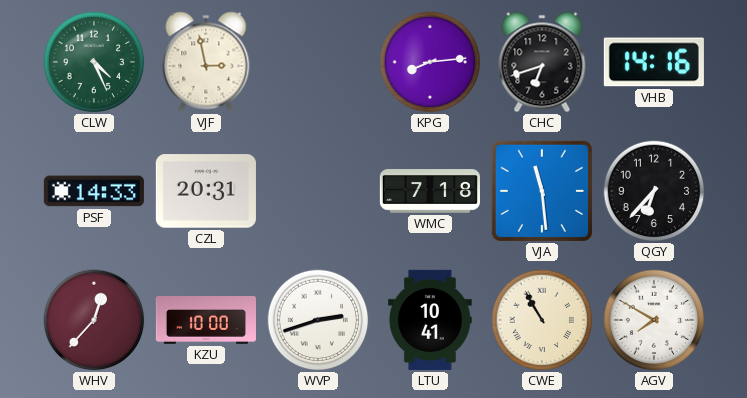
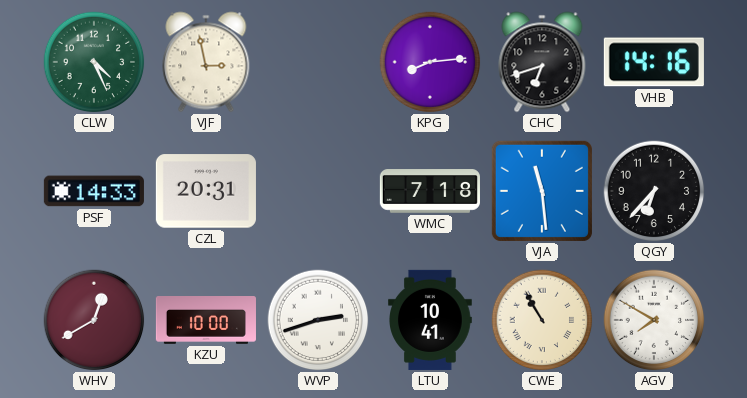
WHV: 12:37 -> 12:40
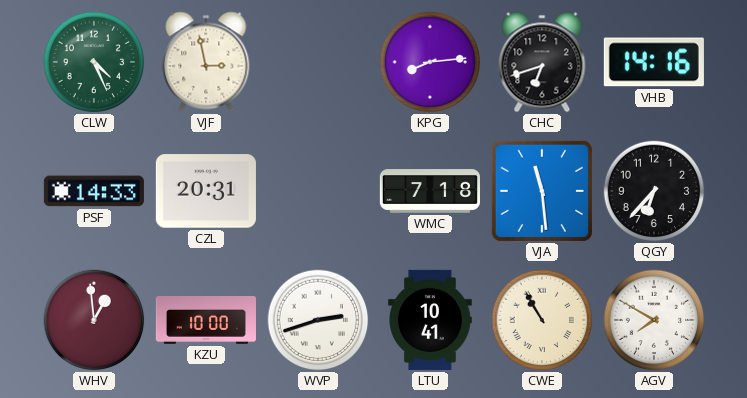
WHV: 12:40 -> 12:59
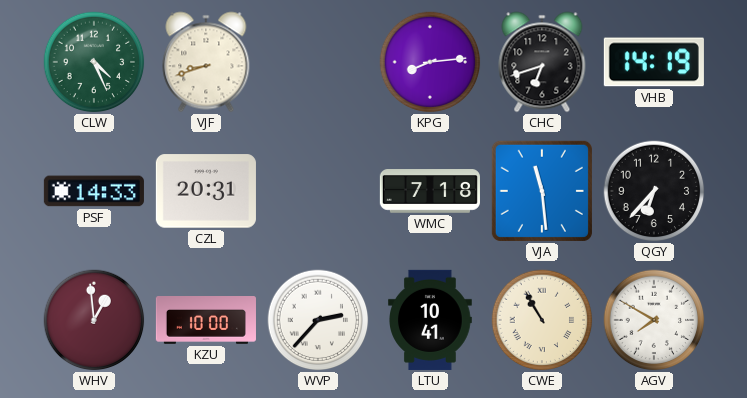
VJF: 2:58 -> 8:42
VHB: 14:16 -> 14:19
WVP: 2:42 -> 2:37
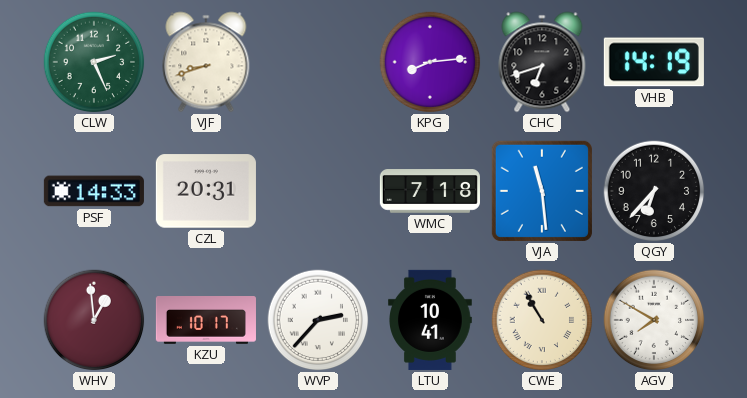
CLW: 4:26 -> 2:26
KZU: 10:00 -> 10:17
